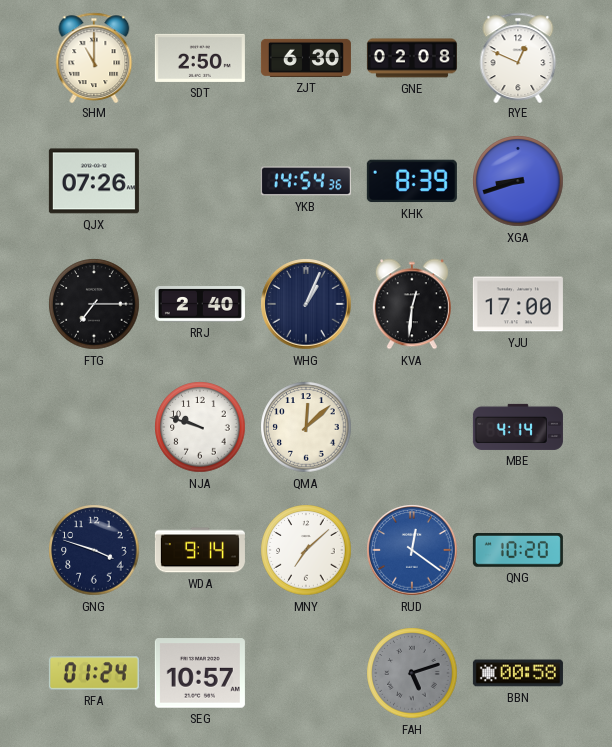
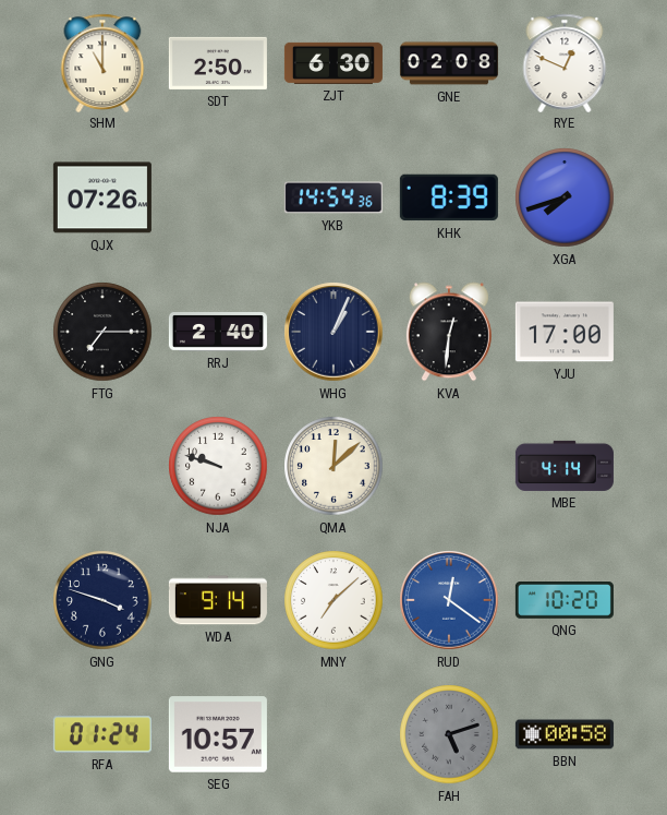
XGA: 8:42 -> 7:42
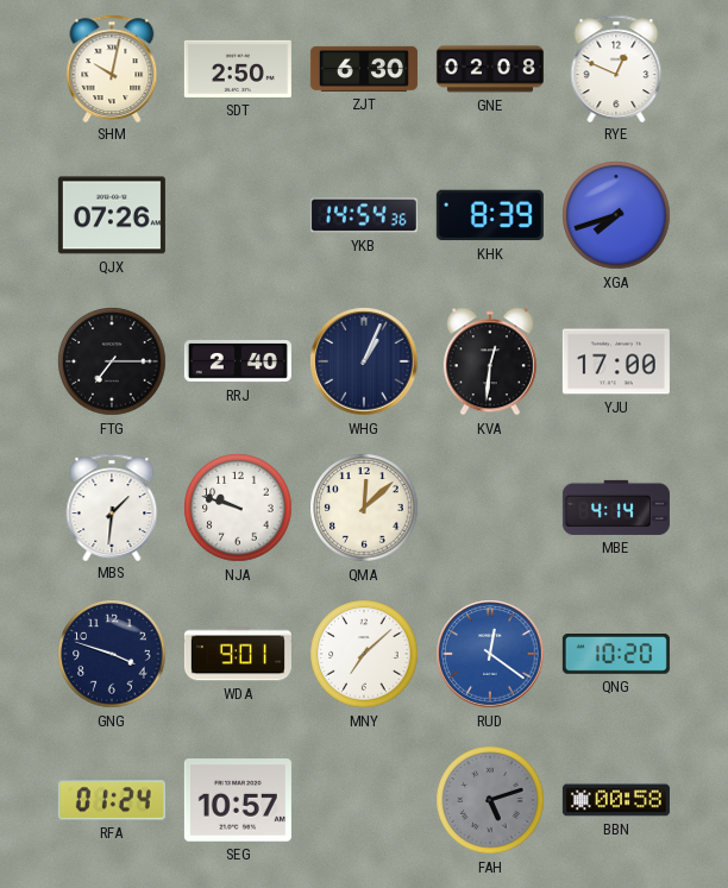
SHM: 11:00 -> 10:02
MBS: none -> 1:31
WDA: 9:14 -> 9:01
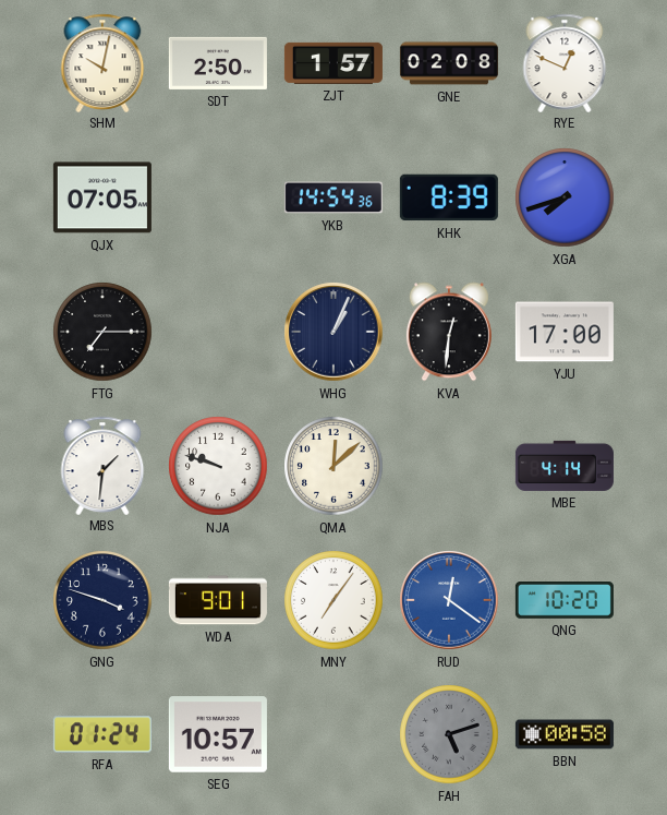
ZJT: 6:30 -> 1:57
QJX: 07:26 -> 07:05
RRJ: 2:40 -> none
MNY: 7:08 -> 7:06
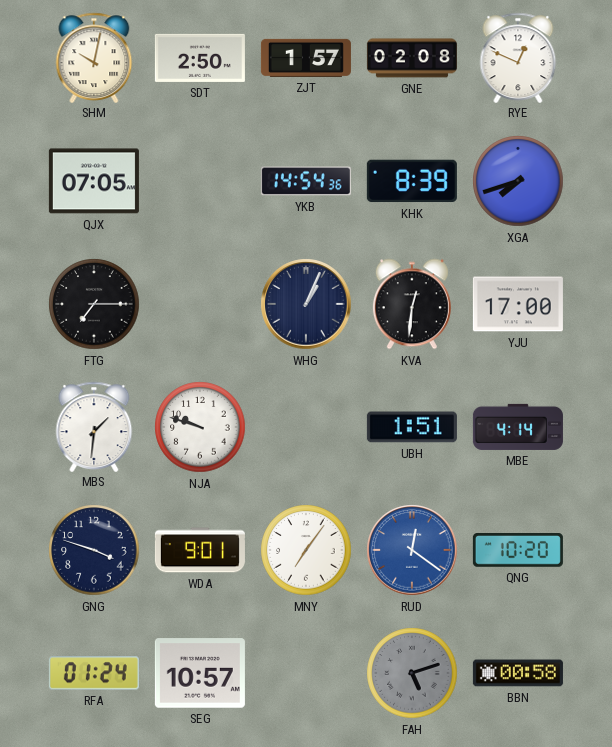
QMA: 12:08 -> none
UBH: none -> 1:51
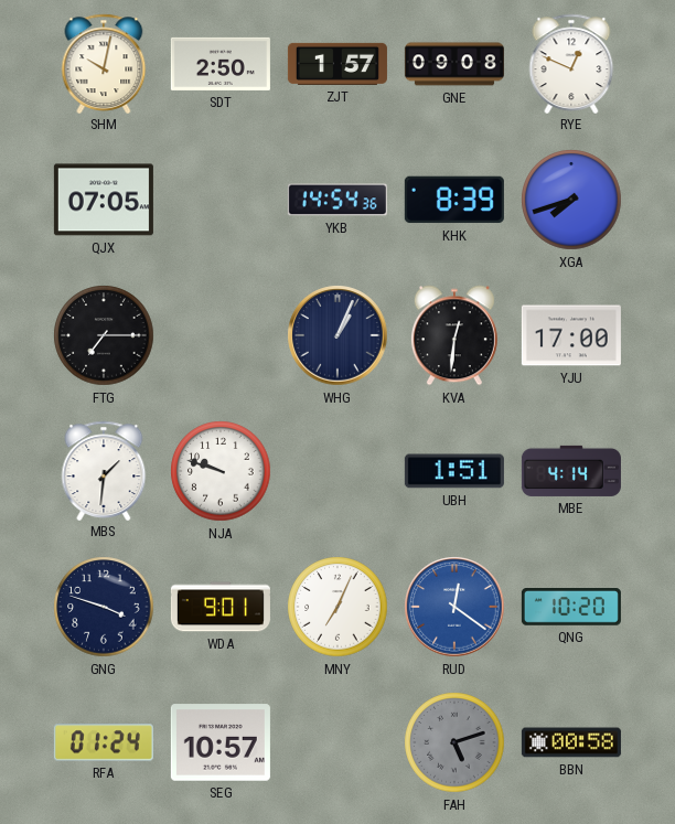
GNE: 02:08 -> 09:08
MNY: 7:06 -> 7:04
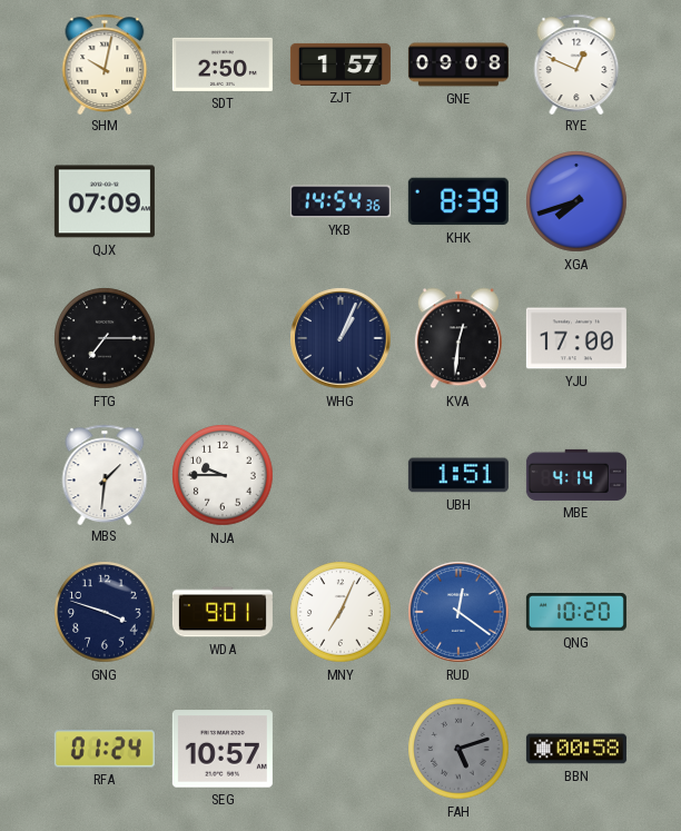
QJX: 07:05 -> 07:09
NJA: 9:48 -> 9:45
